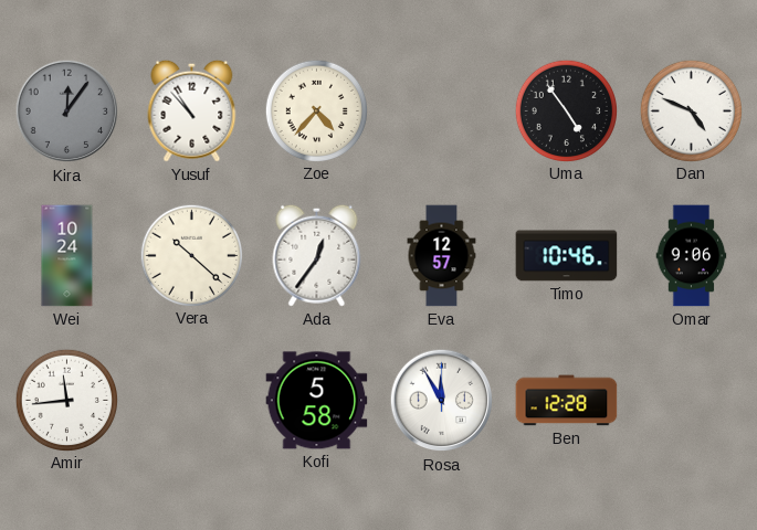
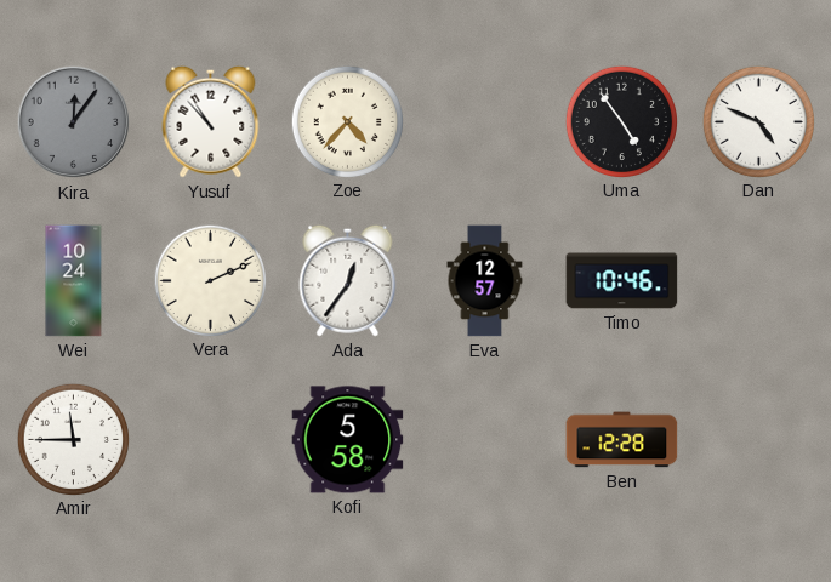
Vera: 10:22 -> 2:11
Omar: 9:06 -> none
Amir: 11:44 -> 11:45
Rosa: 11:55 -> none
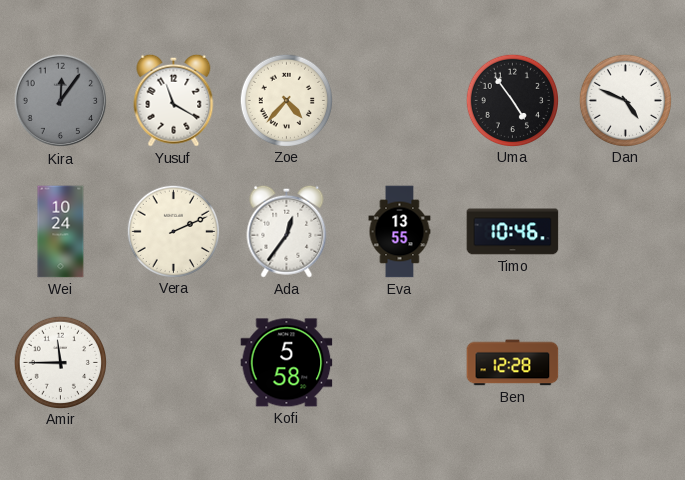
Yusuf: 10:53 -> 11:20
Eva: 12:57 -> 13:55
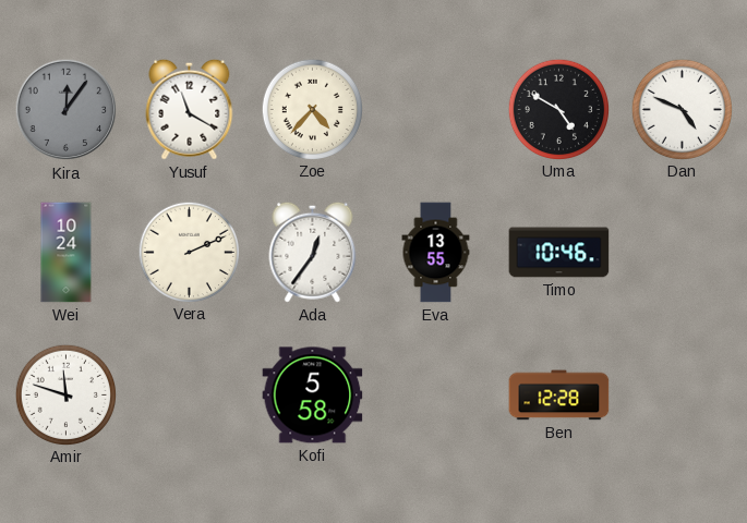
Uma: 4:54 -> 4:50
Amir: 11:45 -> 11:48
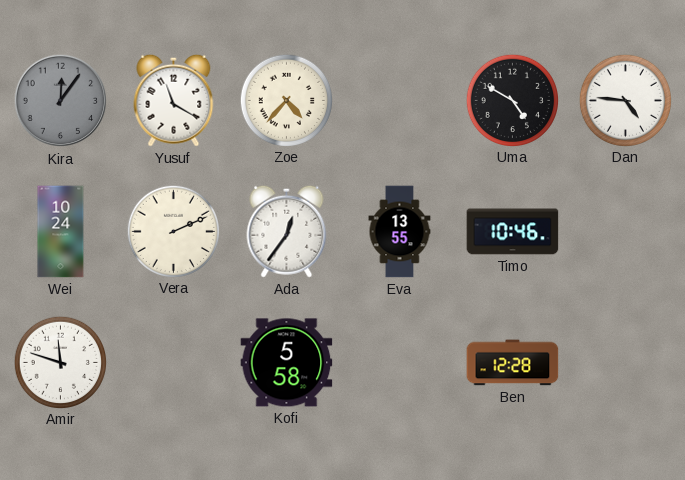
Dan: 4:49 -> 4:46
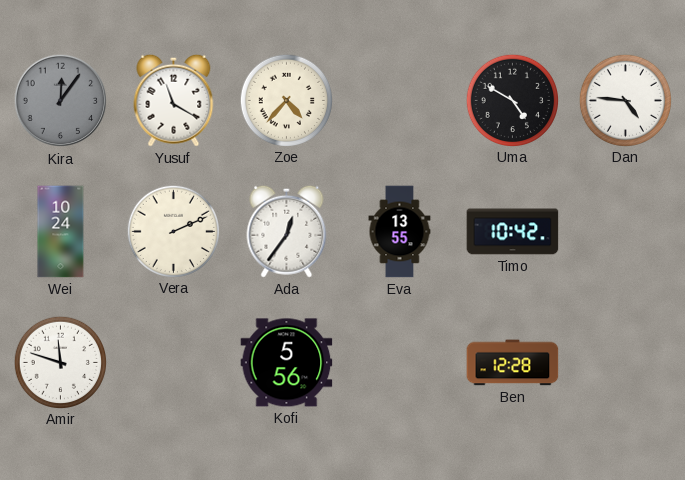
Timo: 10:46 -> 10:42
Kofi: 5:58 -> 5:56
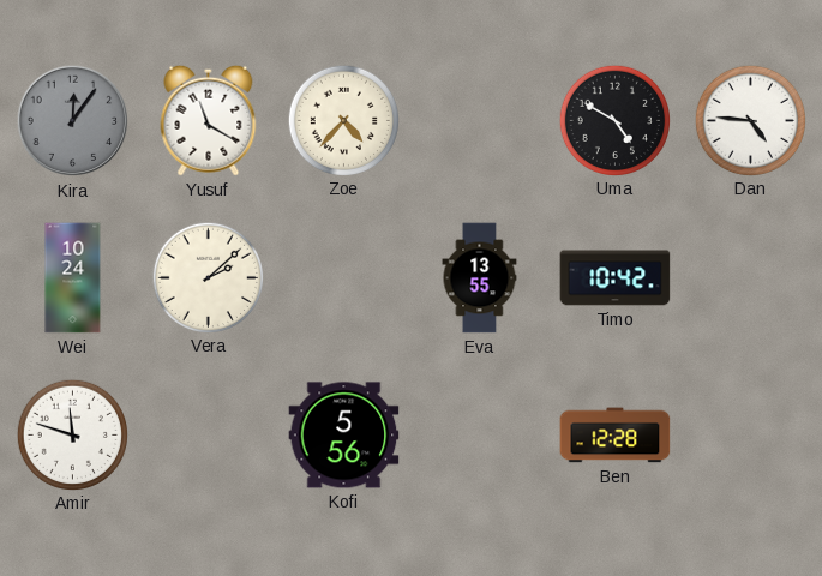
Vera: 2:11 -> 2:08
Ada: 12:36 -> none
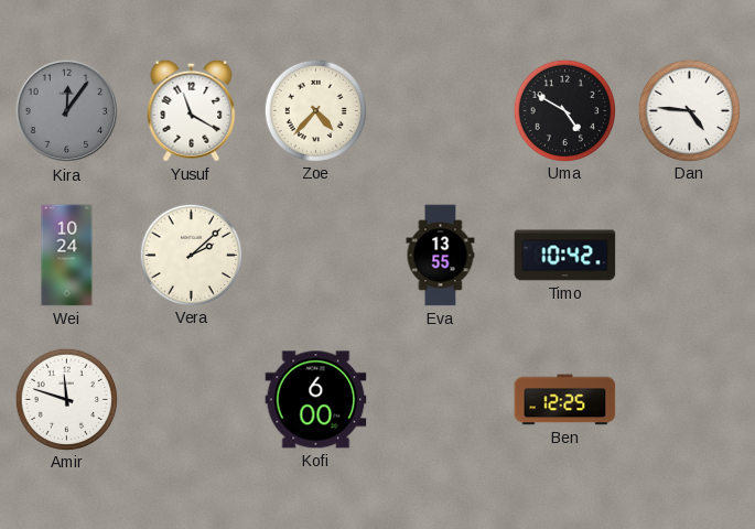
Kofi: 5:56 -> 6:00
Ben: 12:28 -> 12:25
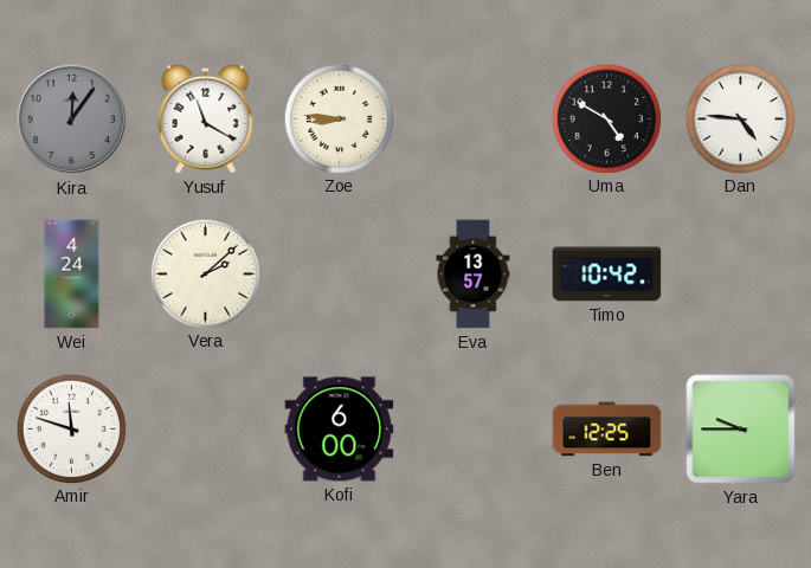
Zoe: 4:37 -> 8:46
Wei: 10:24 -> 4:24
Eva: 13:55 -> 13:57
Yara: none -> 9:45
